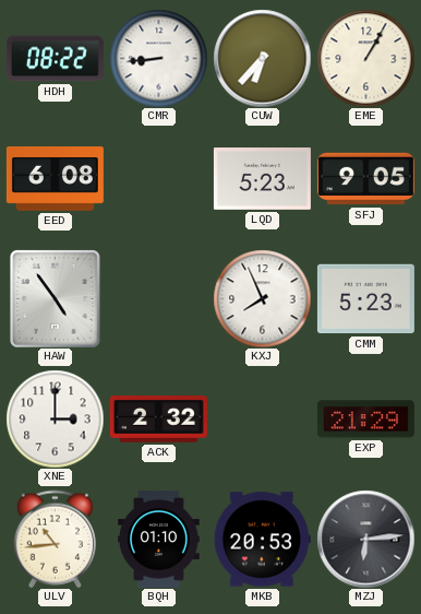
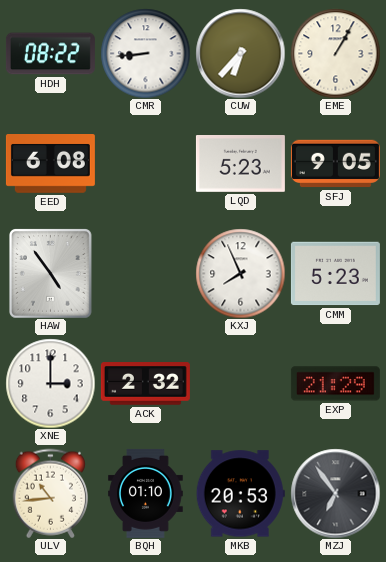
MZJ: 6:14 -> 6:54
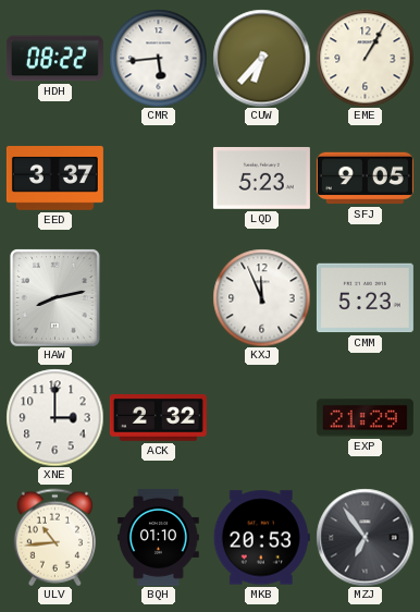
CMR: 8:44 -> 5:44
EED: 6:08 -> 3:37
HAW: 4:54 -> 8:13
KXJ: 7:56 -> 11:56
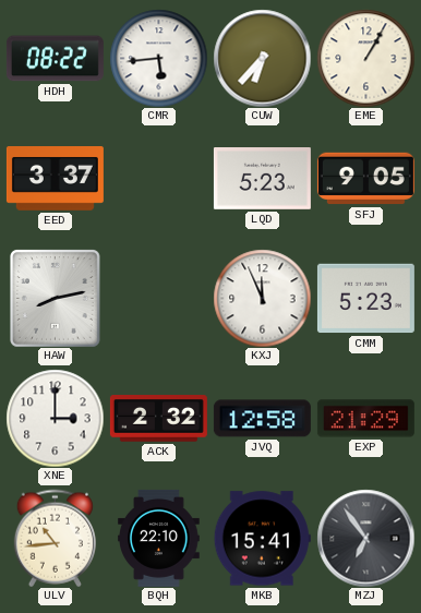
JVQ: none -> 12:58
BQH: 01:10 -> 22:10
MKB: 20:53 -> 15:41
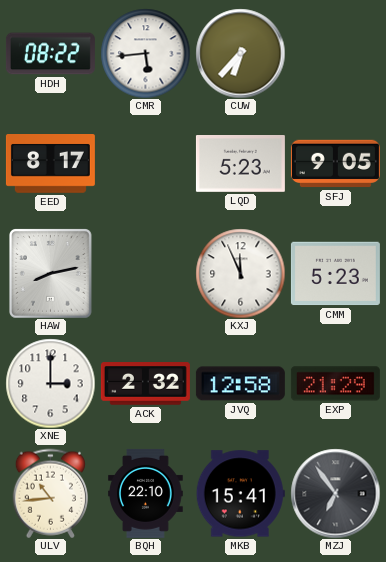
EME: 1:05 -> none
EED: 3:37 -> 8:17
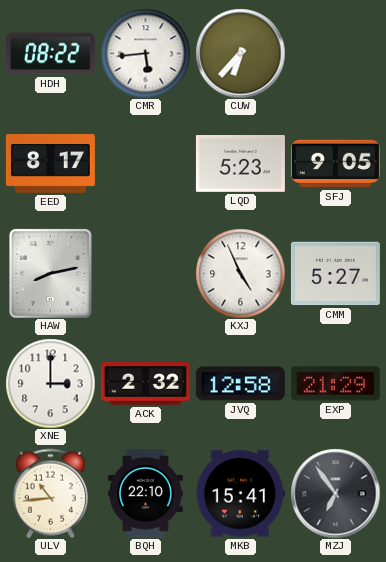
KXJ: 11:56 -> 4:56
CMM: 5:23 -> 5:27
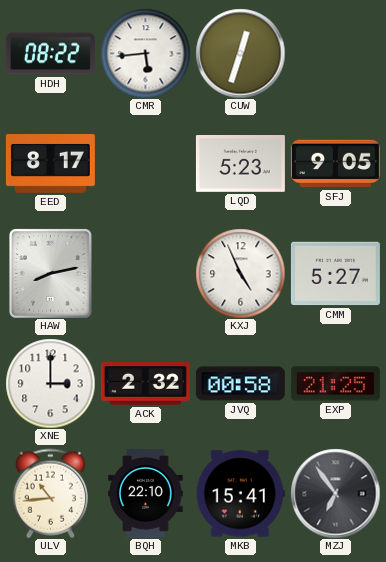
CUW: 6:37 -> 12:33
JVQ: 12:58 -> 00:58
EXP: 21:29 -> 21:25
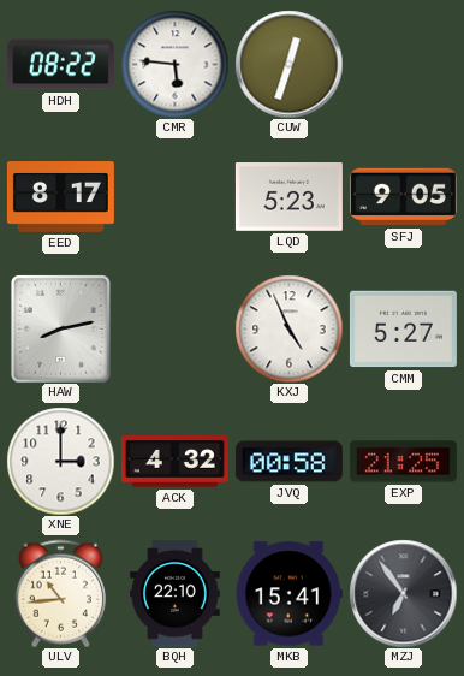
CMR: 5:44 -> 5:46
ACK: 2:32 -> 4:32
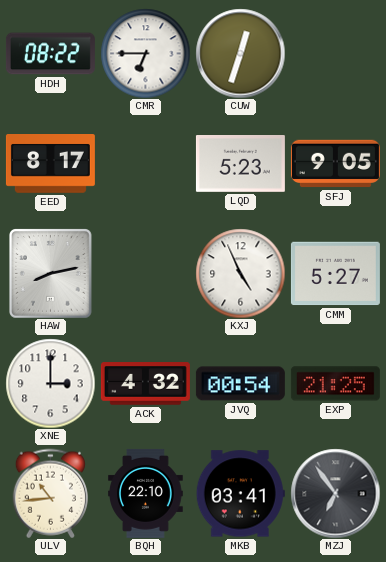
CMR: 5:46 -> 6:45
JVQ: 00:58 -> 00:54
MKB: 15:41 -> 03:41
